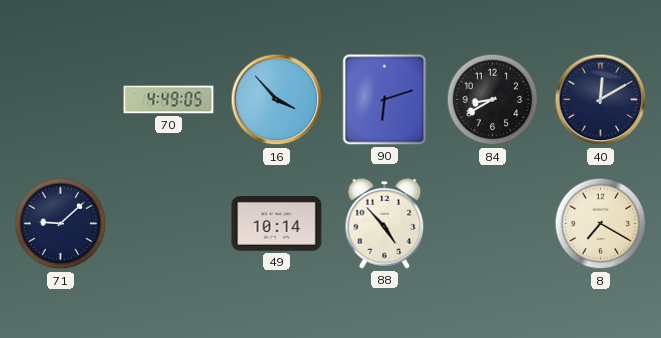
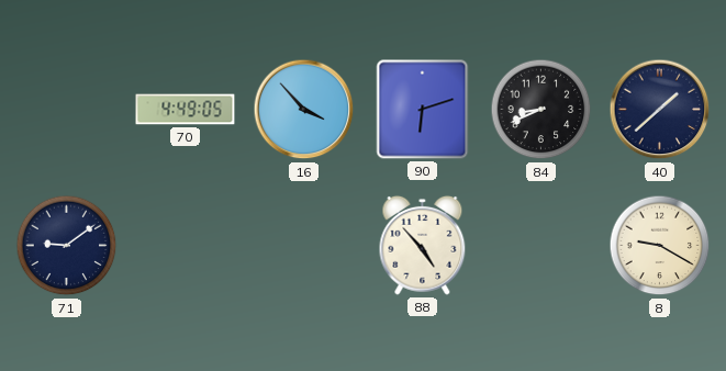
84: 8:40 -> 8:41
40: 12:10 -> 1:38
71: 9:08 -> 9:09
49: 10:14 -> none
8: 7:20 -> 9:20
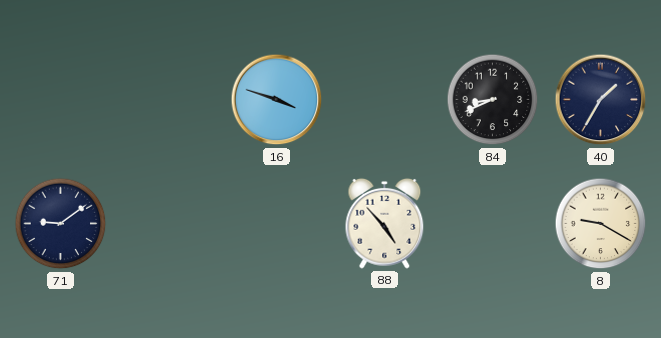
70: 4:49 -> none
16: 3:53 -> 3:48
90: 6:12 -> none
40: 1:38 -> 1:35
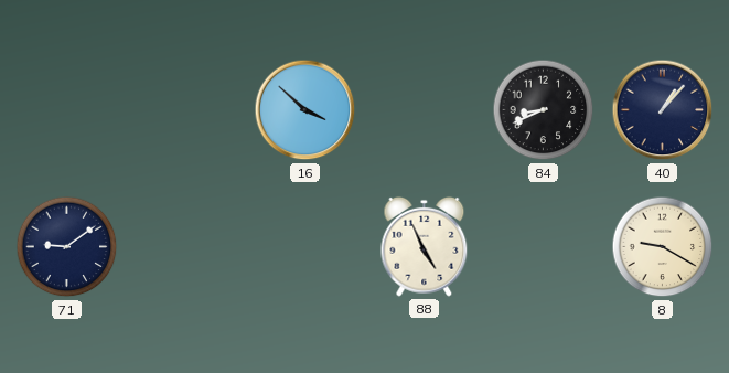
16: 3:48 -> 3:52
40: 1:35 -> 1:07
88: 4:53 -> 4:56
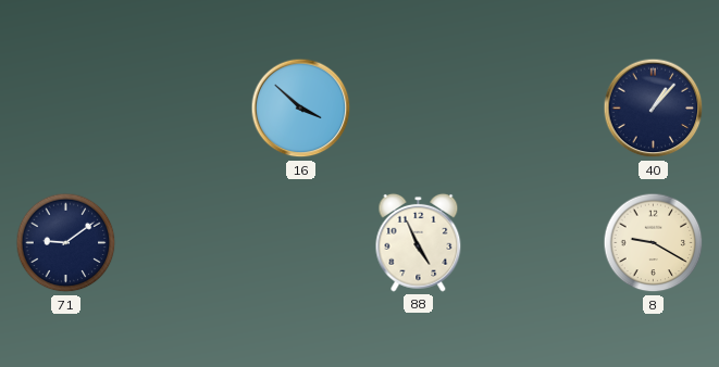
84: 8:41 -> none
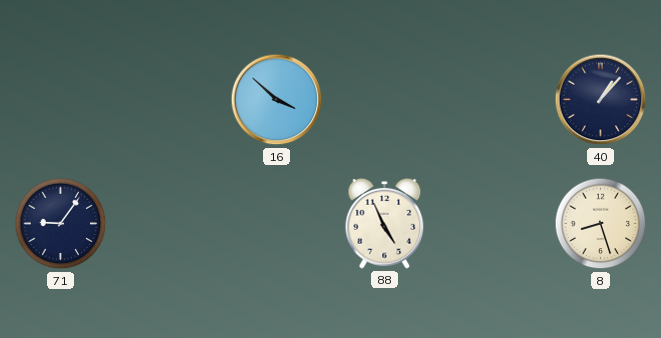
71: 9:09 -> 9:06
8: 9:20 -> 8:27
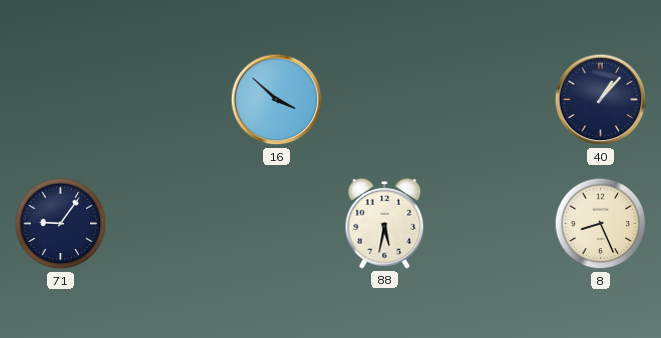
88: 4:56 -> 5:32
8: 8:27 -> 8:26
